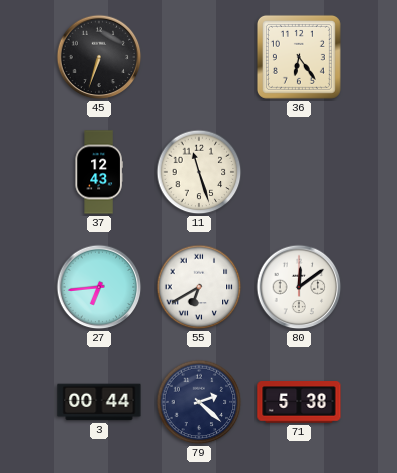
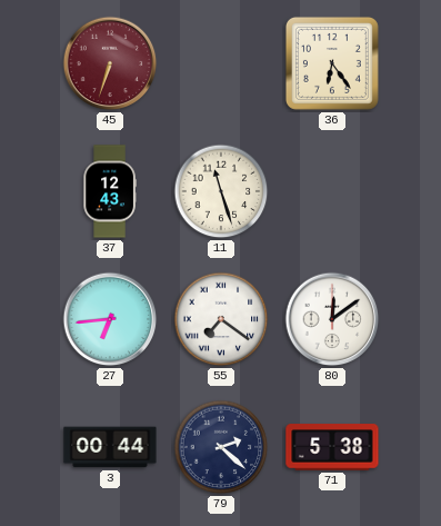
45 dial: black -> burgundy
55: 6:40 -> 7:21
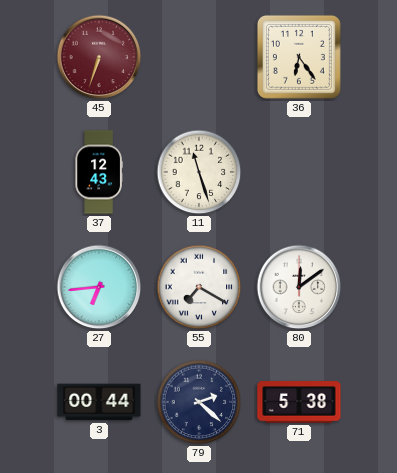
55: 7:21 -> 7:20
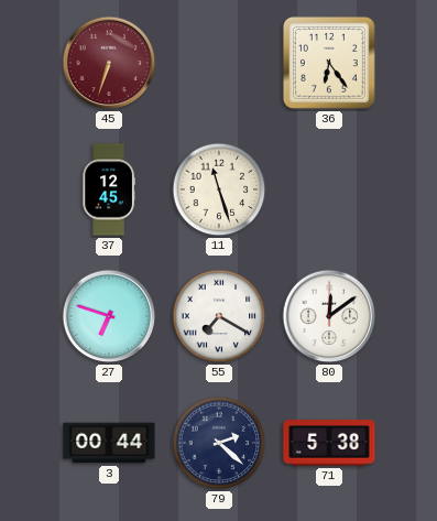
37: 12:43 -> 12:45
27: 6:44 -> 6:48
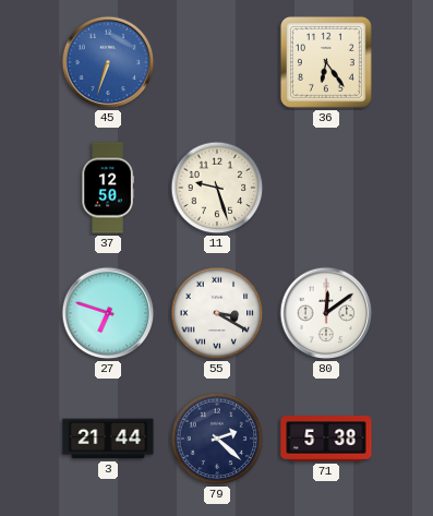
45 dial: burgundy -> blue
37: 12:45 -> 12:50
11: 11:27 -> 9:27
55: 7:20 -> 3:20
3: 00:44 -> 21:44
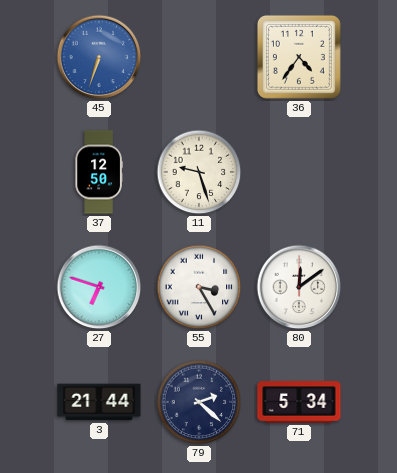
36: 6:24 -> 4:36
55: 3:20 -> 3:25
71: 5:38 -> 5:34
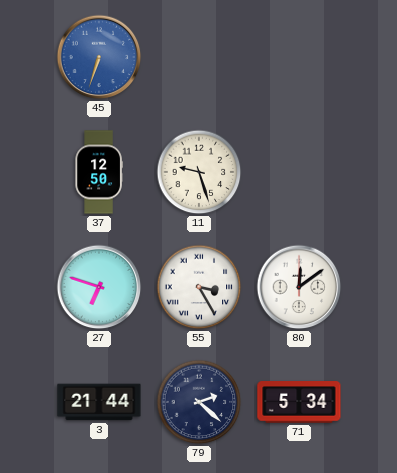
36: 4:36 -> none
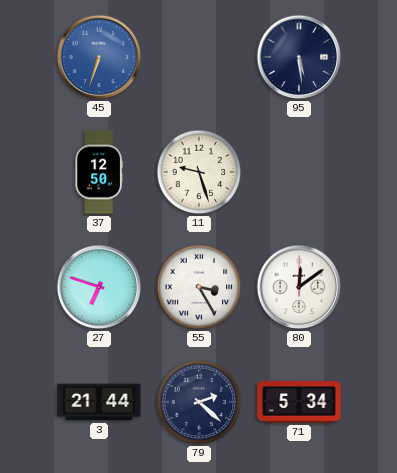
95: none -> 5:29
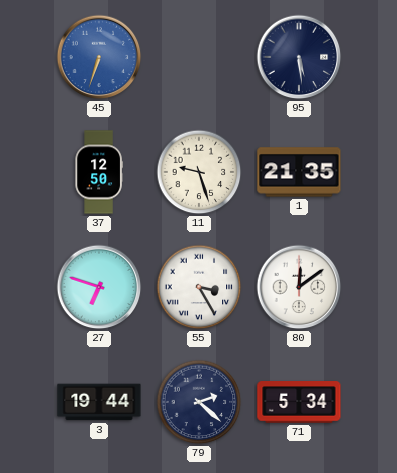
1: none -> 21:35
3: 21:44 -> 19:44
